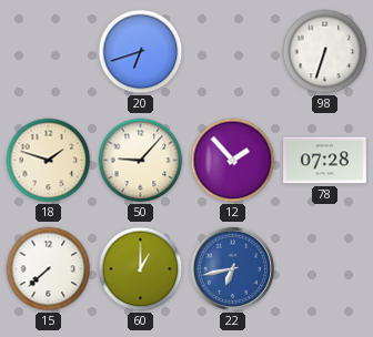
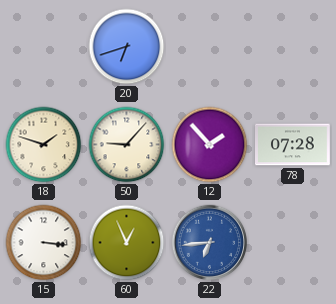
98: 6:33 -> none
15: 7:38 -> 3:16
60: 1:00 -> 12:56
22: 6:43 -> 6:44
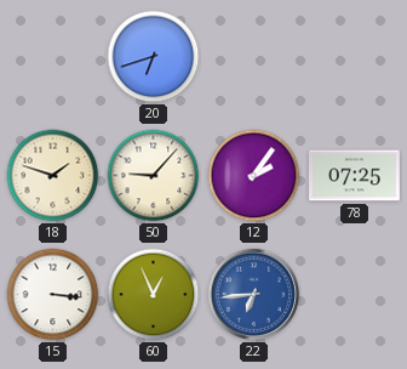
12: 1:53 -> 2:06
78: 07:28 -> 07:25
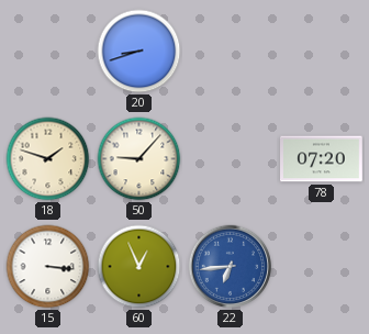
20: 6:42 -> 8:42
12: 2:06 -> none
78: 07:25 -> 07:20
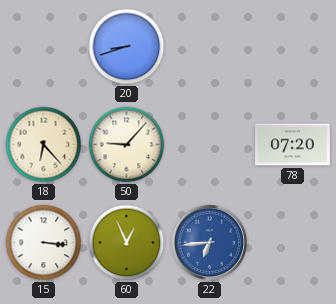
18: 1:48 -> 6:23
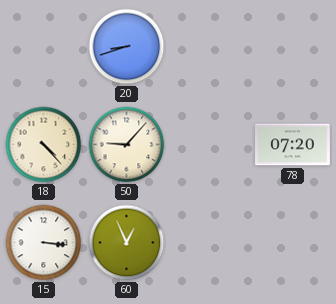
18: 6:23 -> 4:23
22: 6:44 -> none
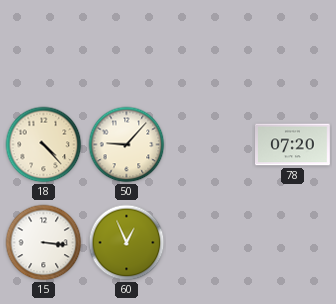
20: 8:42 -> none
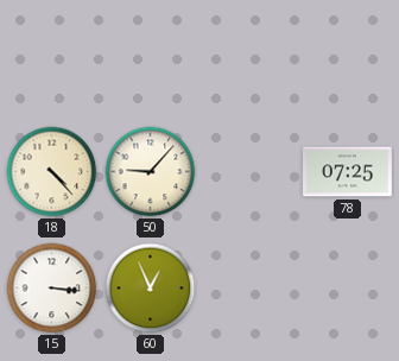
78: 07:20 -> 07:25
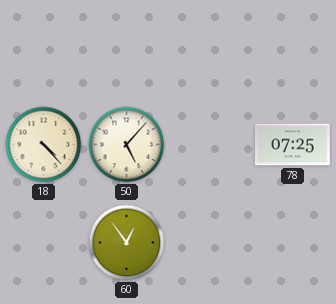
50: 9:07 -> 5:07
15: 3:16 -> none
60: 12:56 -> 12:54
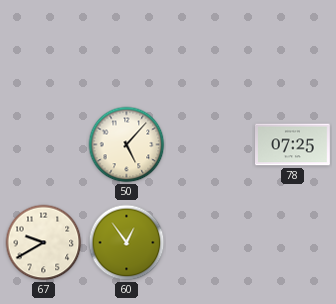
18: 4:23 -> none
67: none -> 9:40
